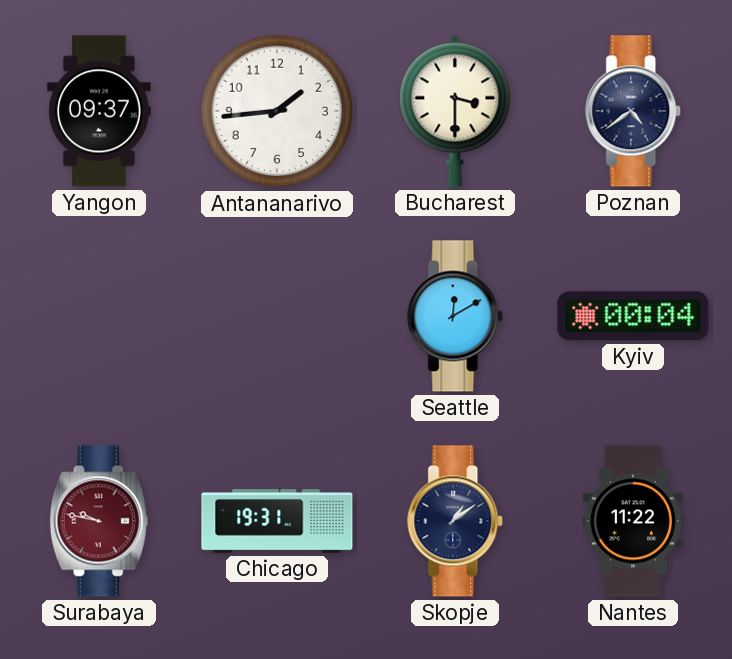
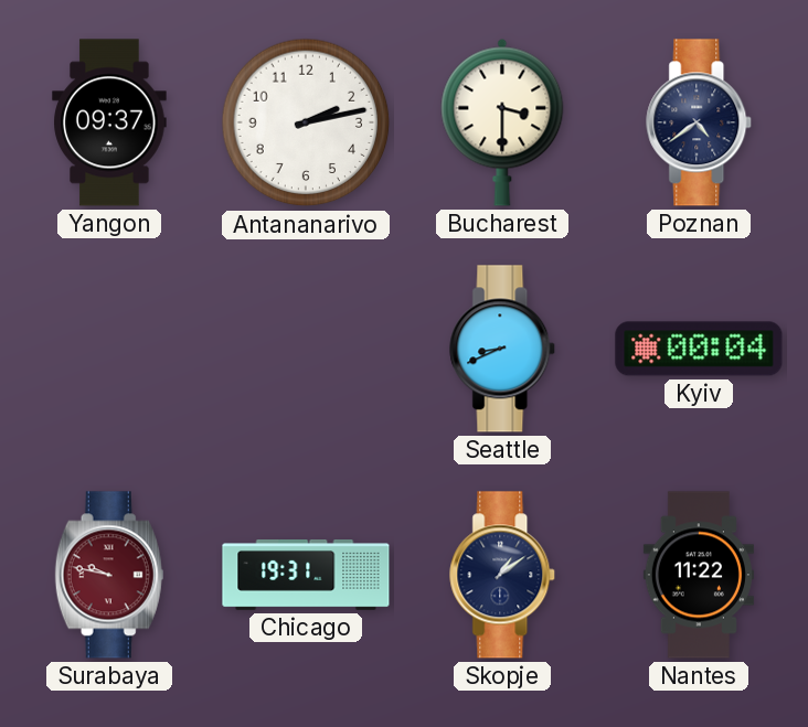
Antananarivo: 1:44 -> 2:13
Seattle: 12:10 -> 8:41
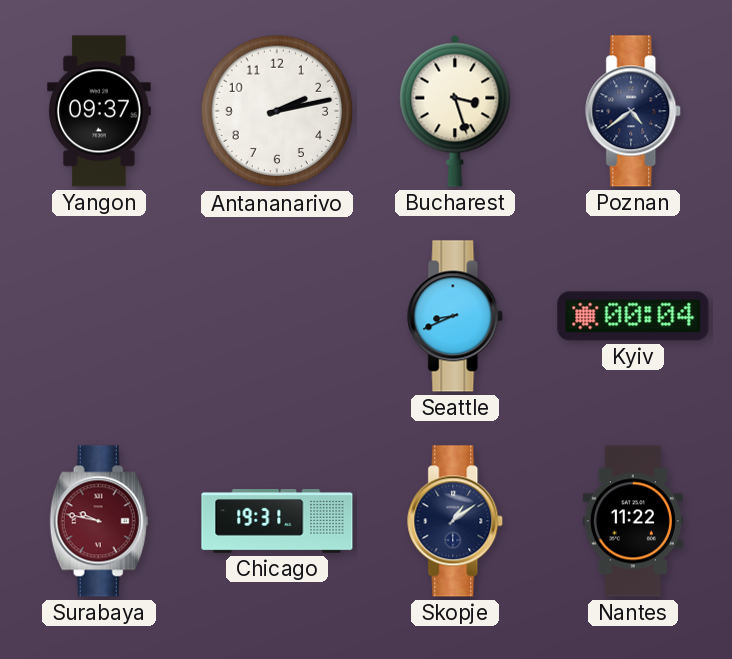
Bucharest: 3:30 -> 3:27
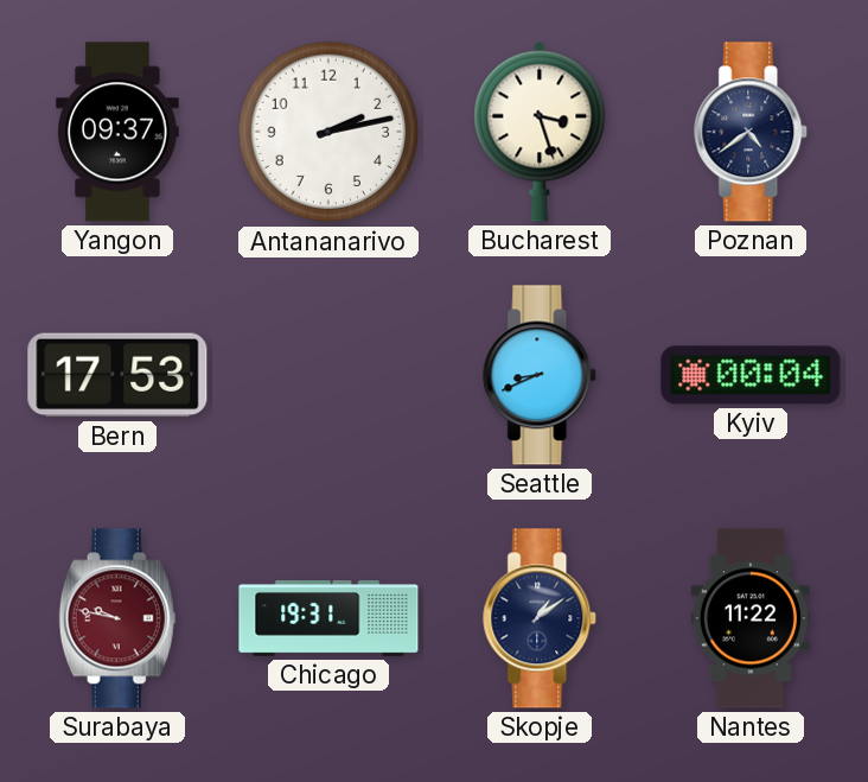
Bern: none -> 17:53
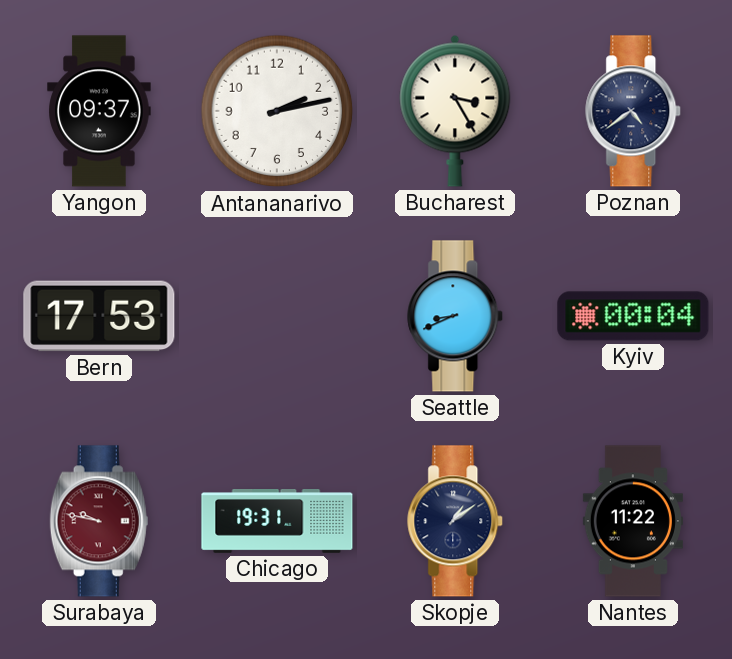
Bucharest: 3:27 -> 3:25
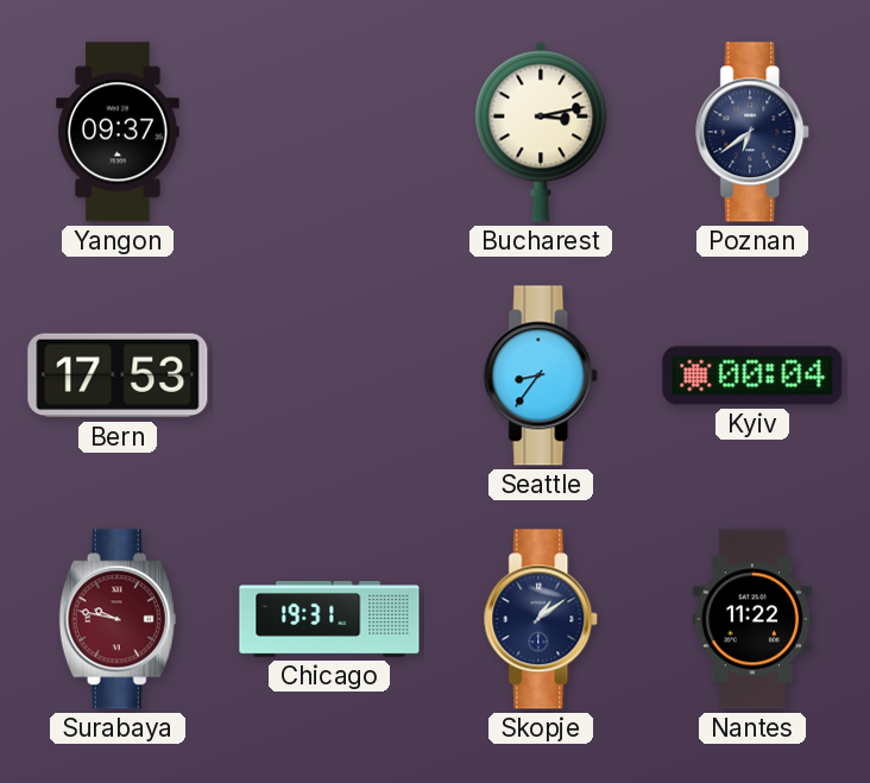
Antananarivo: 2:13 -> none
Bucharest: 3:25 -> 3:13
Poznan: 4:39 -> 6:39
Seattle: 8:41 -> 8:36
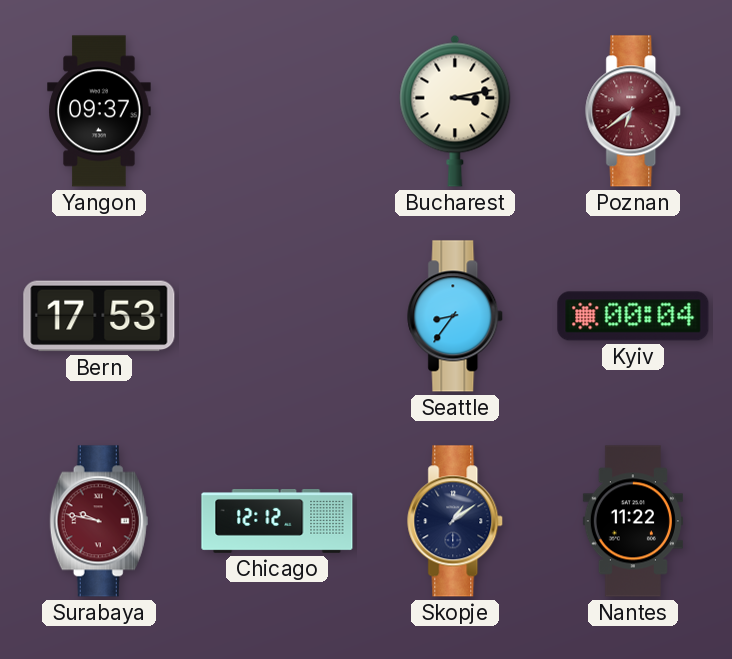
Poznan dial: navy -> burgundy
Chicago: 19:31 -> 12:12
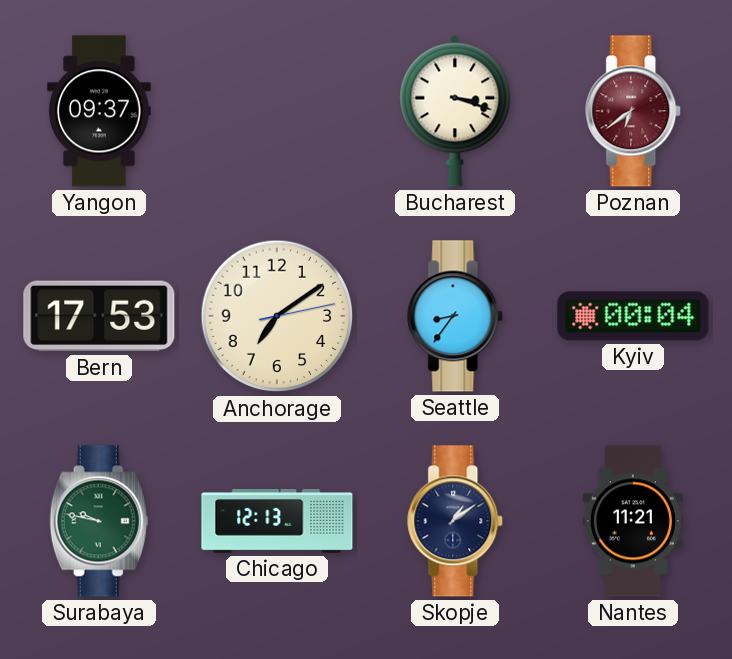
Bucharest: 3:13 -> 3:18
Anchorage: none -> 7:09
Surabaya dial: burgundy -> green
Chicago: 12:12 -> 12:13
Nantes: 11:22 -> 11:21
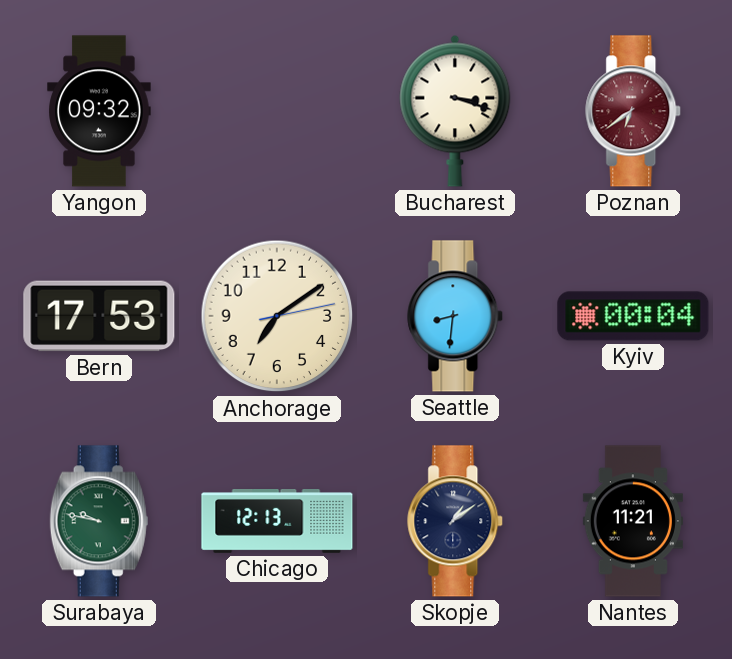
Yangon: 09:37 -> 09:32
Seattle: 8:36 -> 8:31
